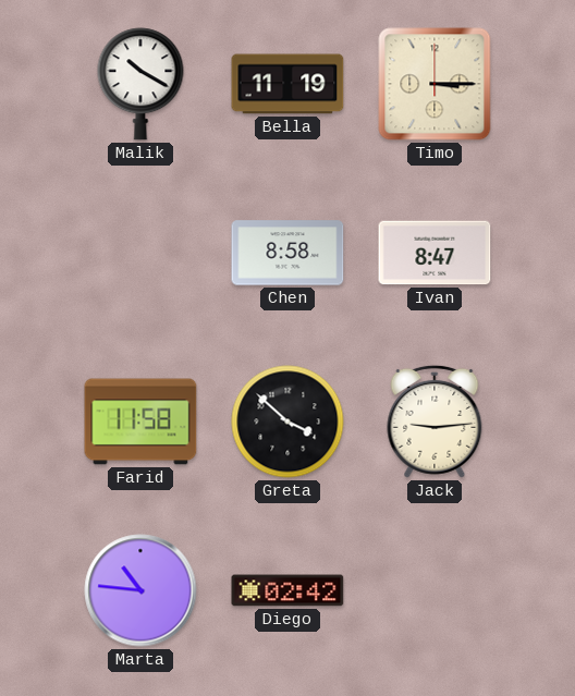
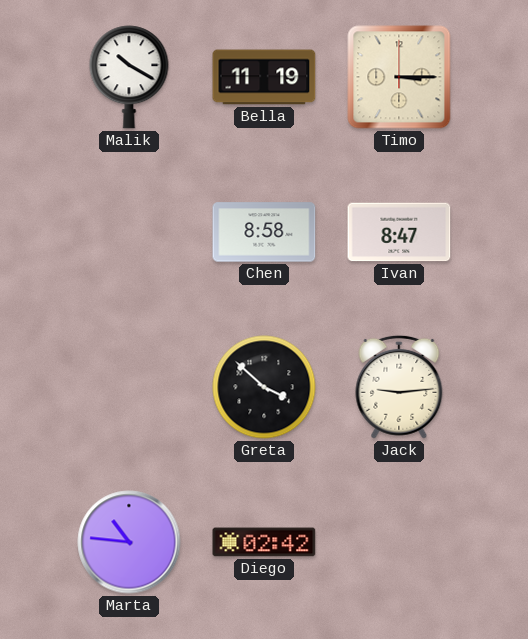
Farid: 11:58 -> none
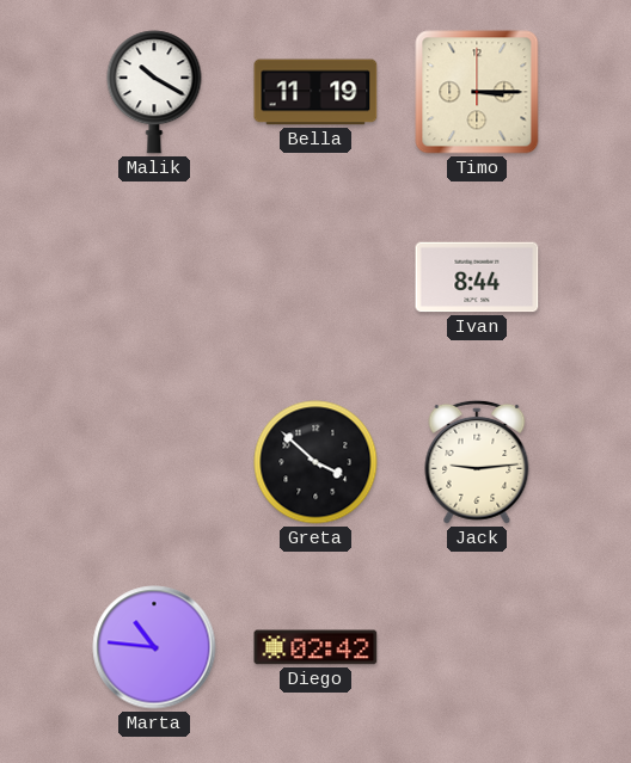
Chen: 8:58 -> none
Ivan: 8:47 -> 8:44
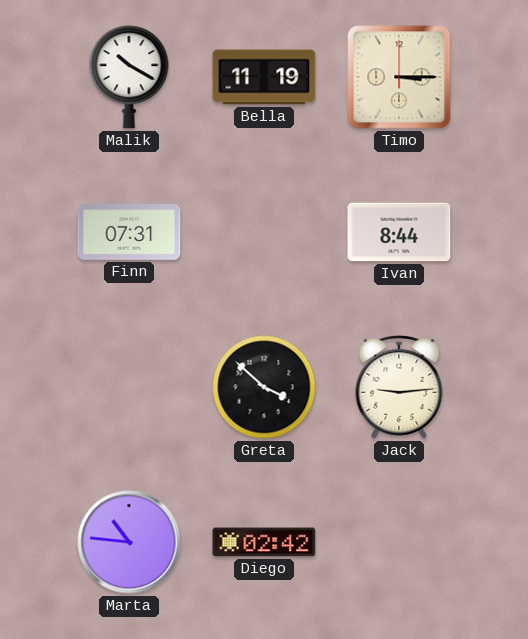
Finn: none -> 07:31
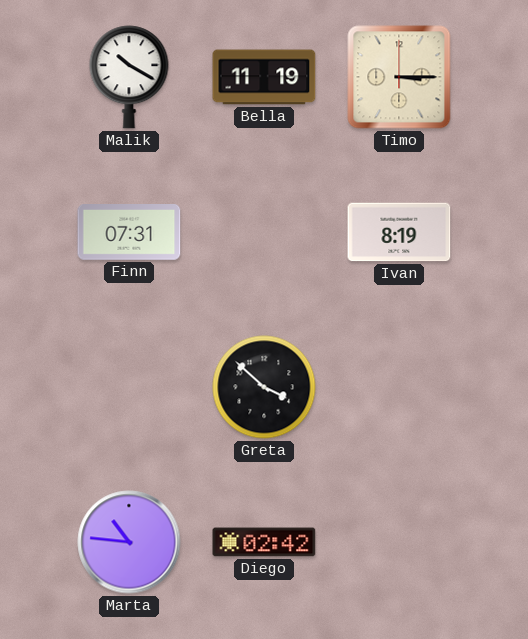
Ivan: 8:44 -> 8:19
Jack: 9:14 -> none
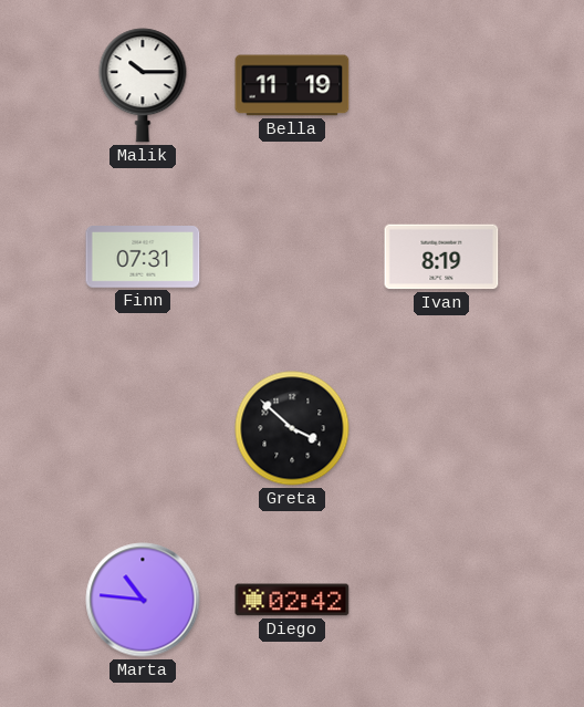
Malik: 10:20 -> 10:15
Timo: 3:15 -> none
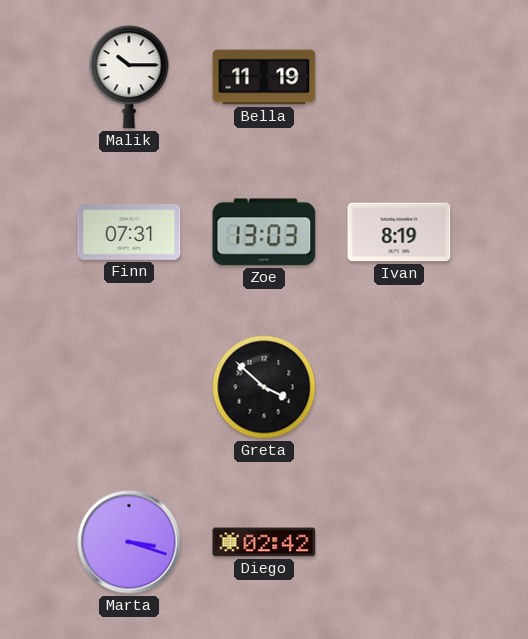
Zoe: none -> 13:03
Marta: 10:46 -> 3:18
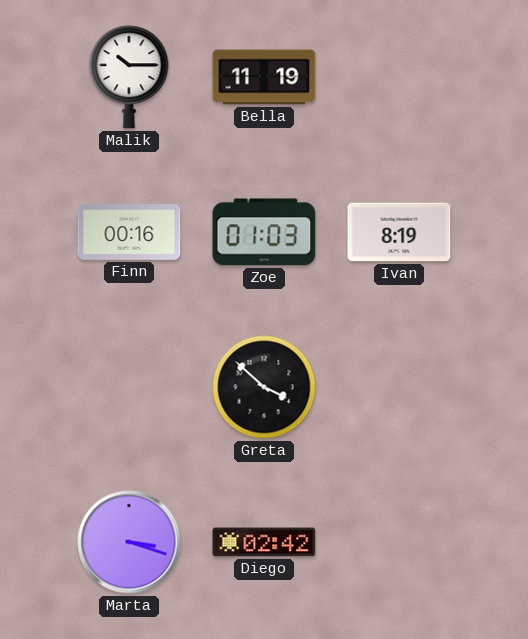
Finn: 07:31 -> 00:16
Zoe: 13:03 -> 01:03
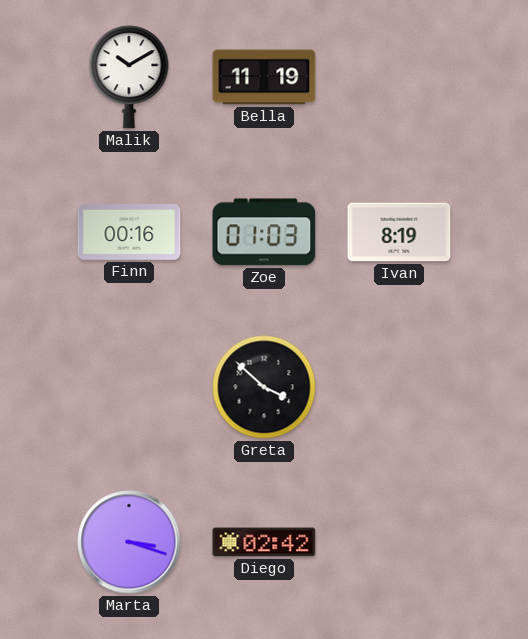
Malik: 10:15 -> 10:10
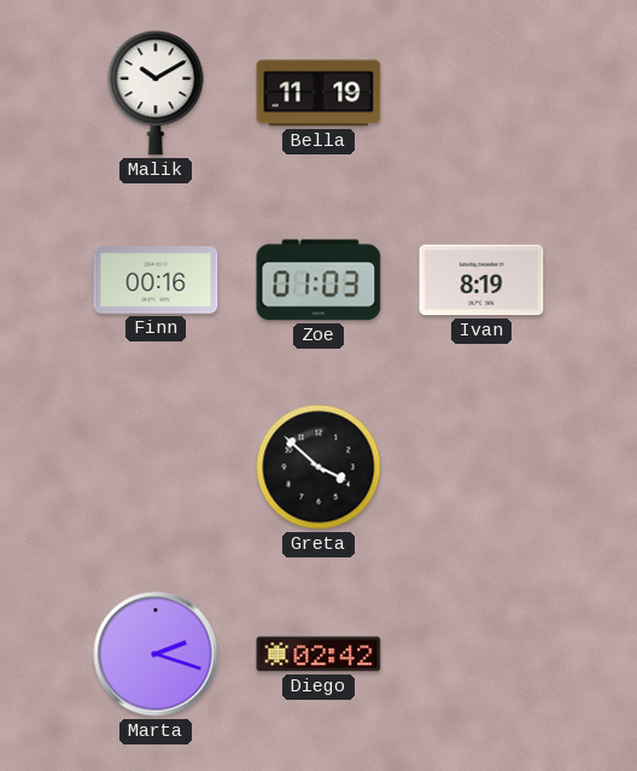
Marta: 3:18 -> 2:18
